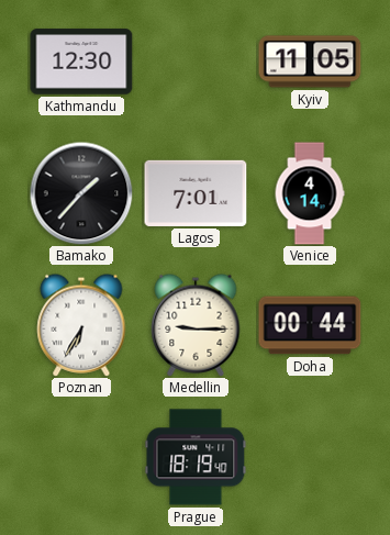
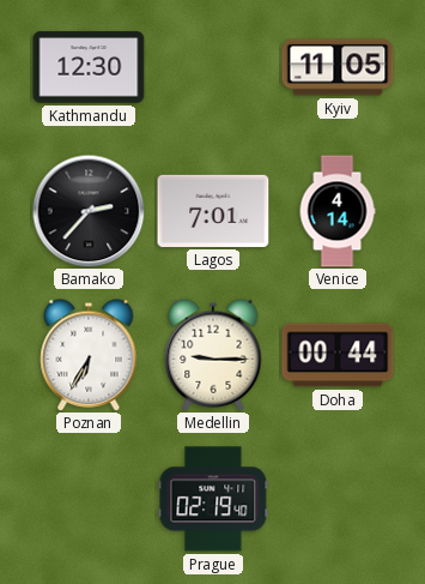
Bamako: 1:37 -> 2:37
Prague: 18:19 -> 02:19
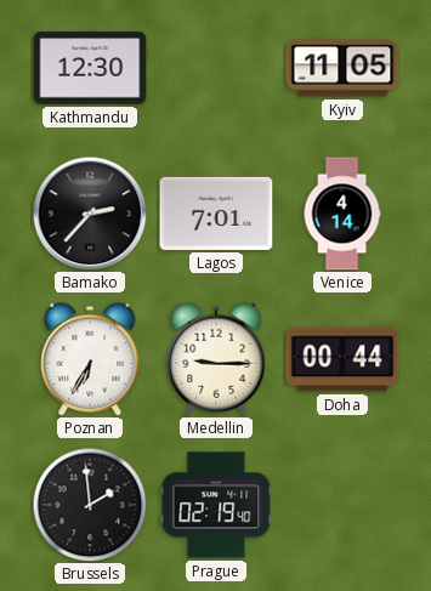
Brussels: none -> 1:59
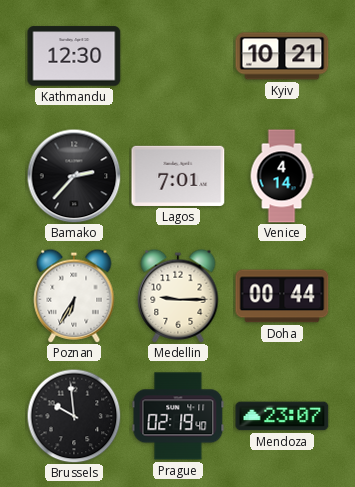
Kyiv: 11:05 -> 10:21
Brussels: 1:59 -> 9:59
Mendoza: none -> 23:07
